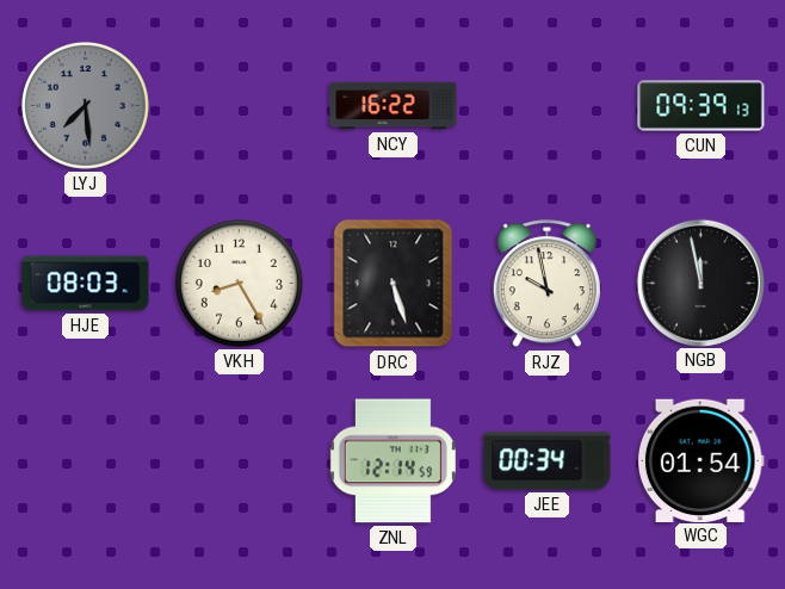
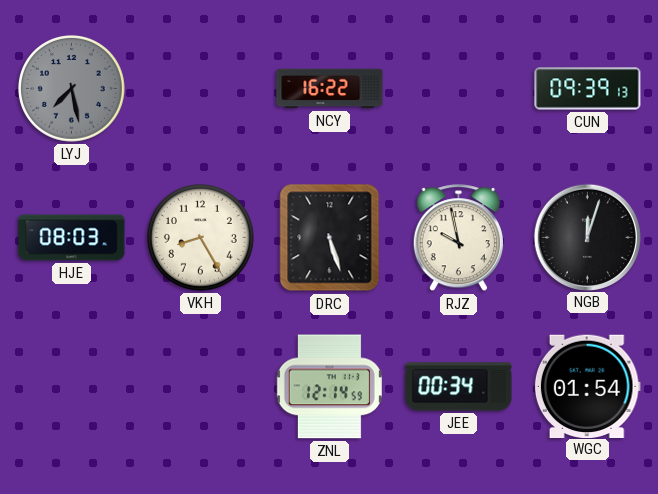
LYJ: 7:29 -> 7:28
NGB: 11:58 -> 12:03
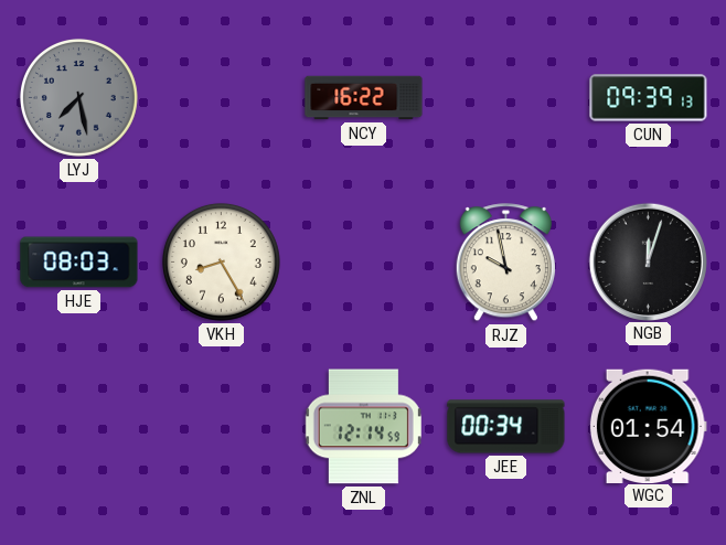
DRC: 5:27 -> none
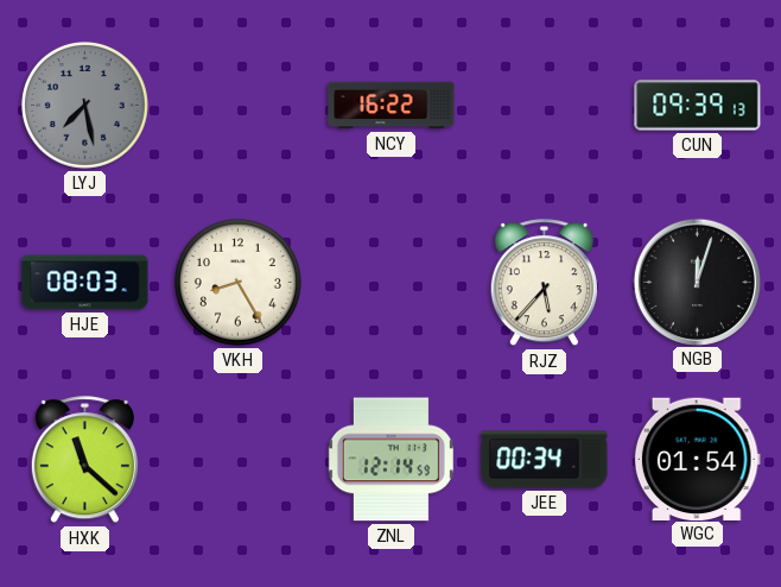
RJZ: 9:58 -> 5:37
HXK: none -> 11:22
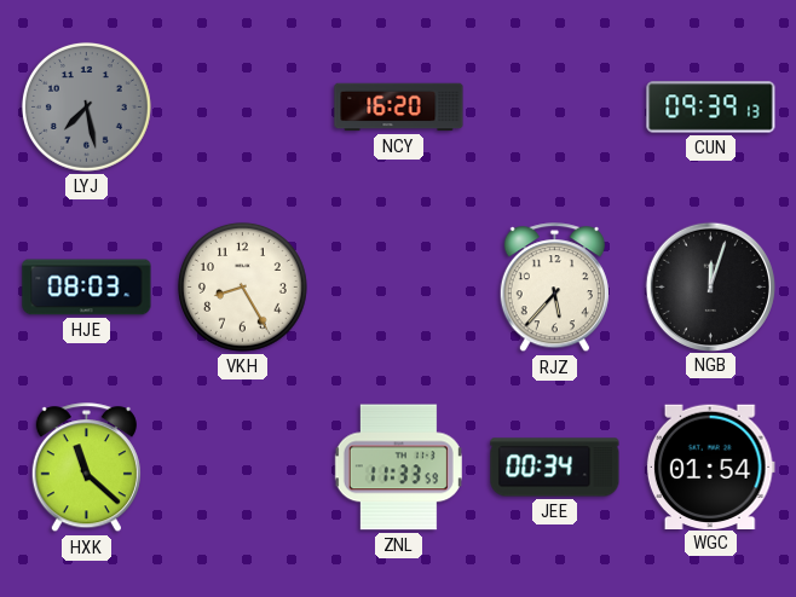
NCY: 16:22 -> 16:20
ZNL: 12:14 -> 11:33
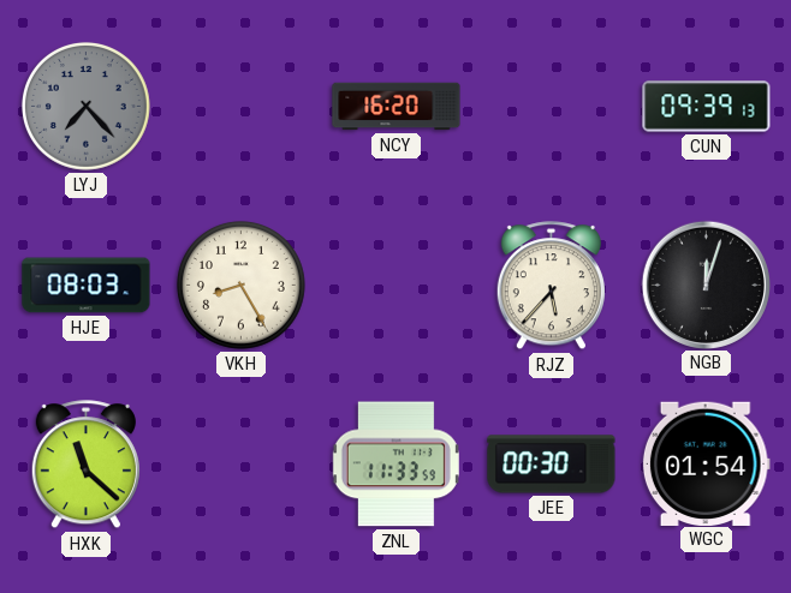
LYJ: 7:28 -> 7:23
JEE: 00:34 -> 00:30
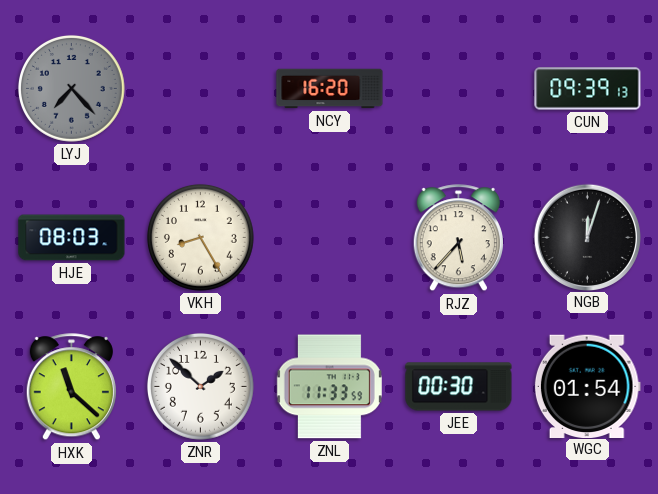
ZNR: none -> 1:52
